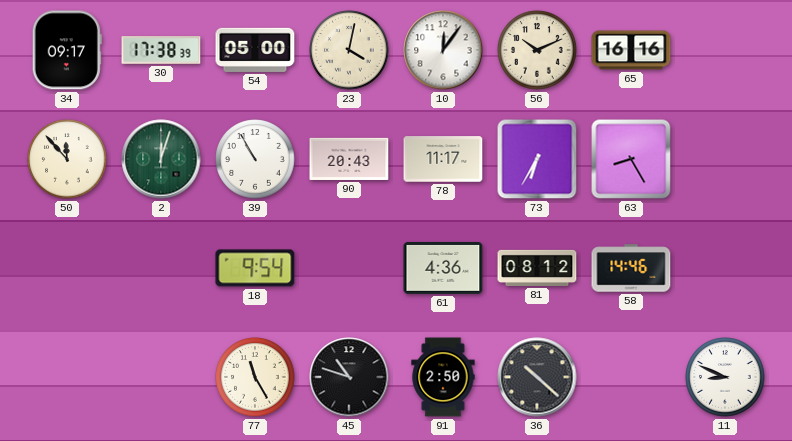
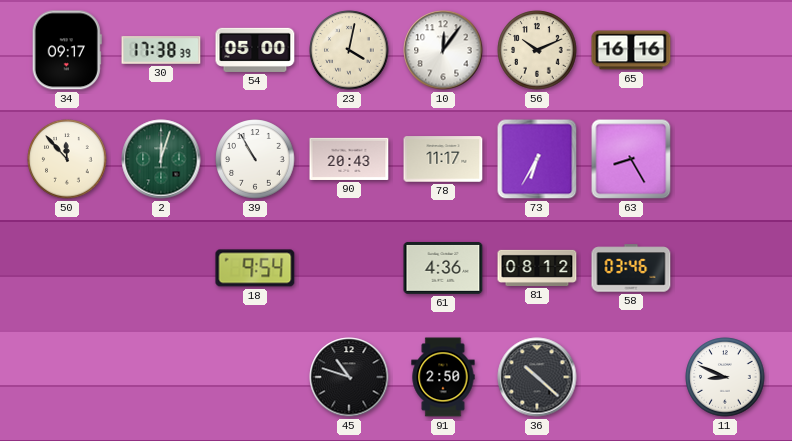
58: 14:46 -> 03:46
77: 11:25 -> none
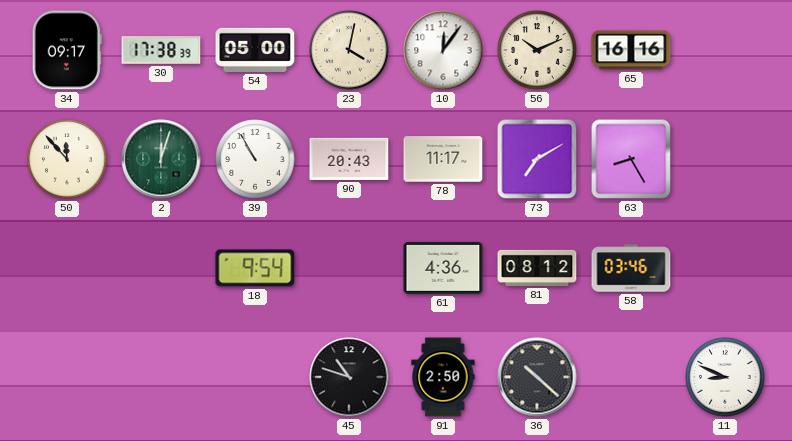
73: 6:35 -> 7:10
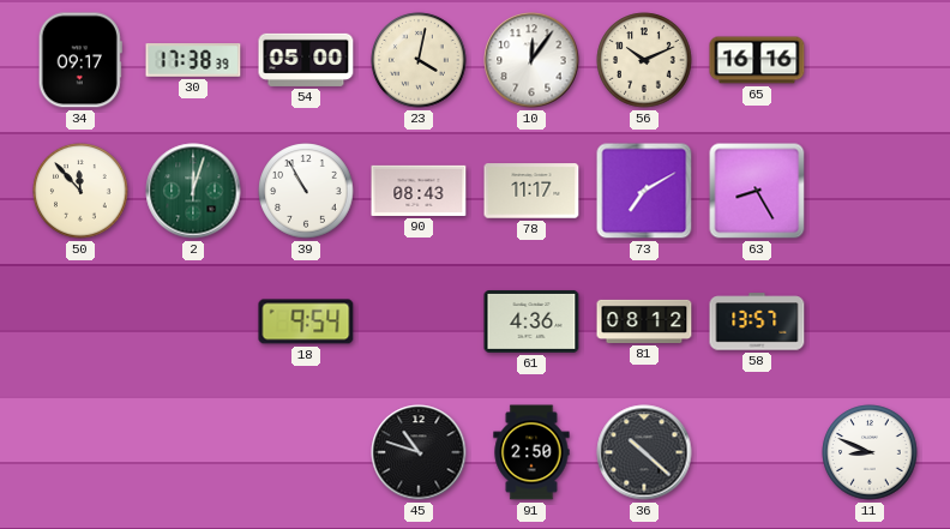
90: 20:43 -> 08:43
58: 03:46 -> 13:57
